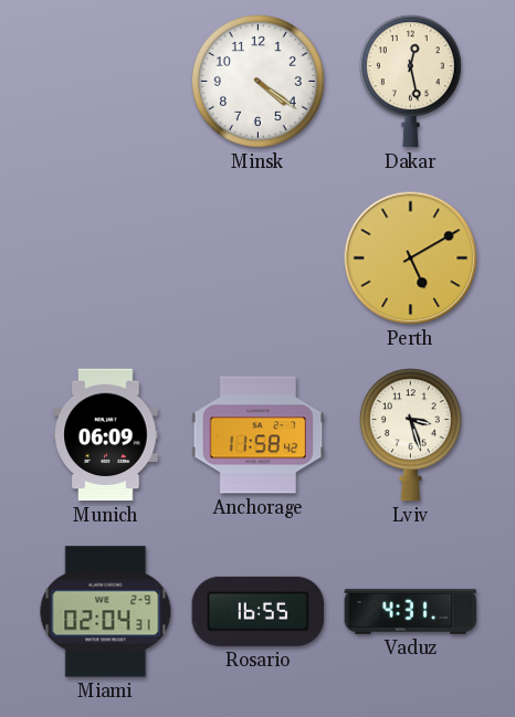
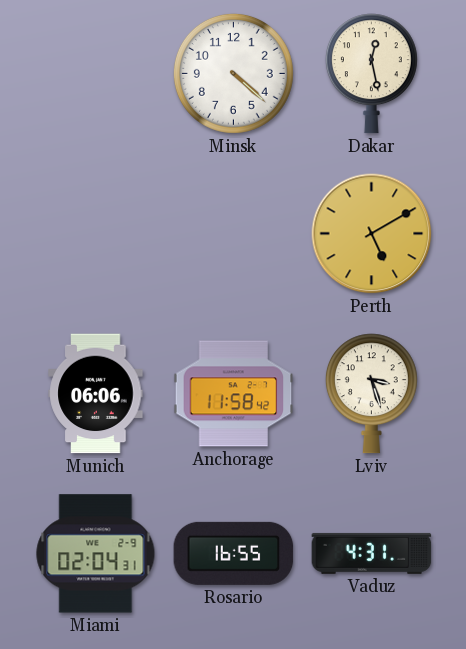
Minsk: 4:21 -> 4:22
Munich: 06:09 -> 06:06
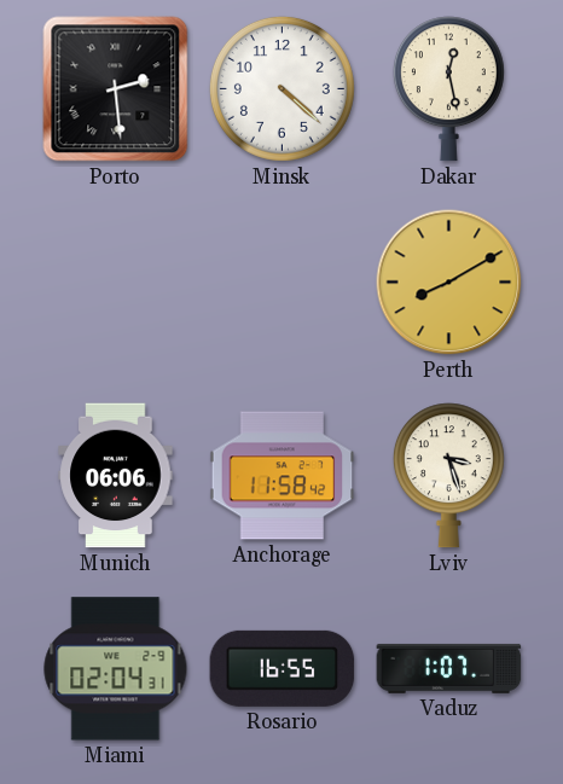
Porto: none -> 2:29
Perth: 5:10 -> 8:10
Vaduz: 4:31 -> 1:07
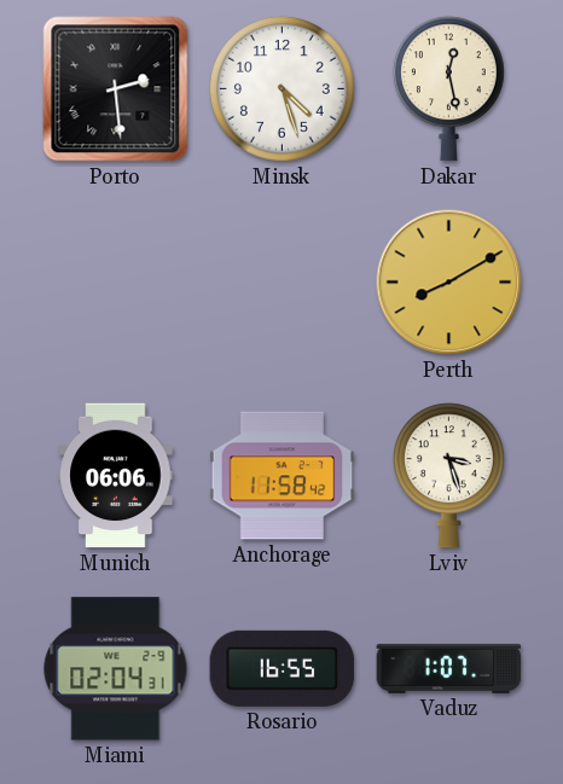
Minsk: 4:22 -> 4:27
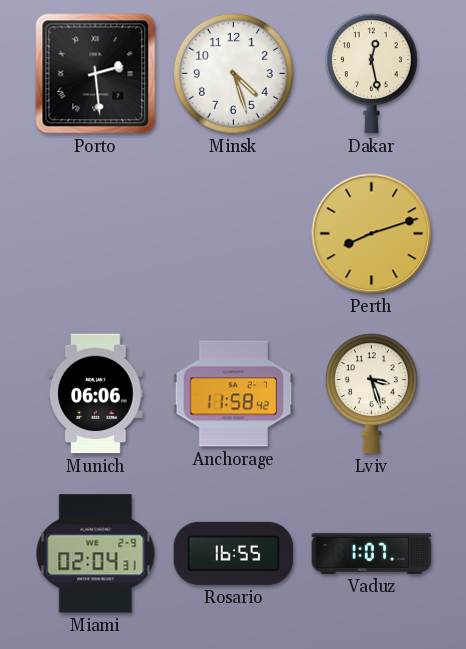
Perth: 8:10 -> 8:12
